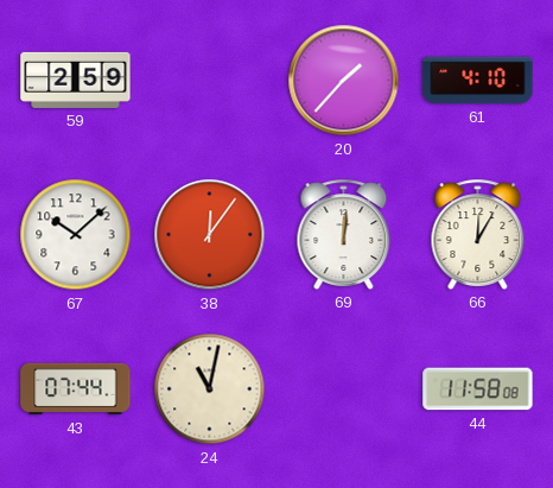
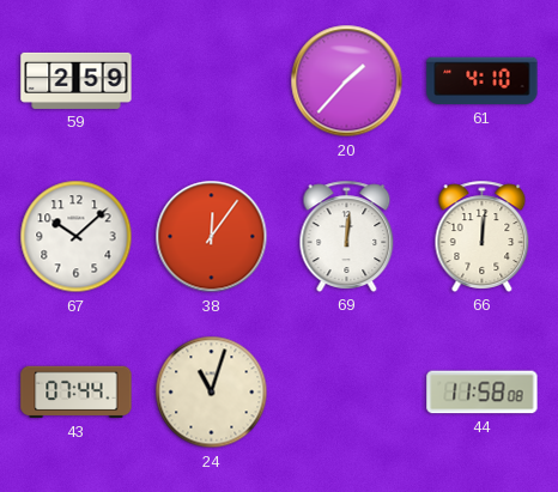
66: 12:05 -> 12:01
24: 11:02 -> 11:03
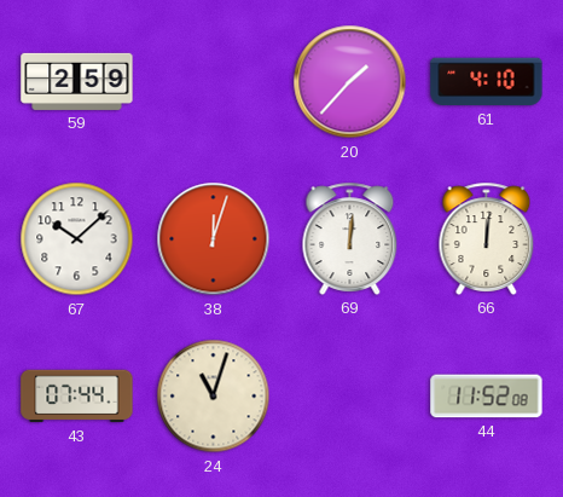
38: 12:06 -> 12:03
44: 11:58 -> 11:52
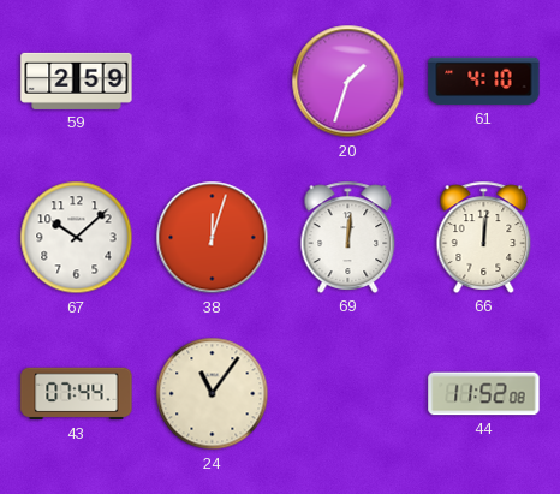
20: 1:37 -> 1:33
24: 11:03 -> 11:06
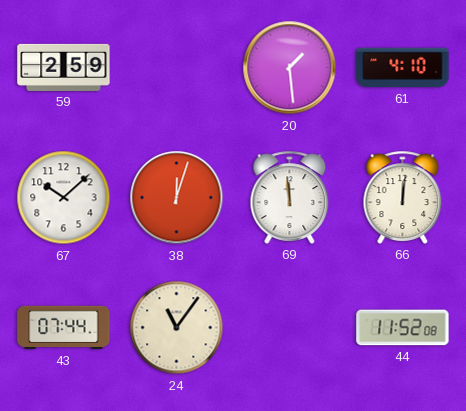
20: 1:33 -> 1:29
69: 12:01 -> 11:59
